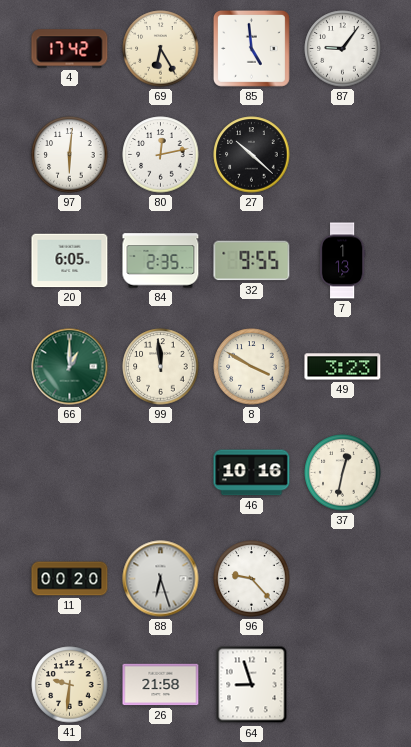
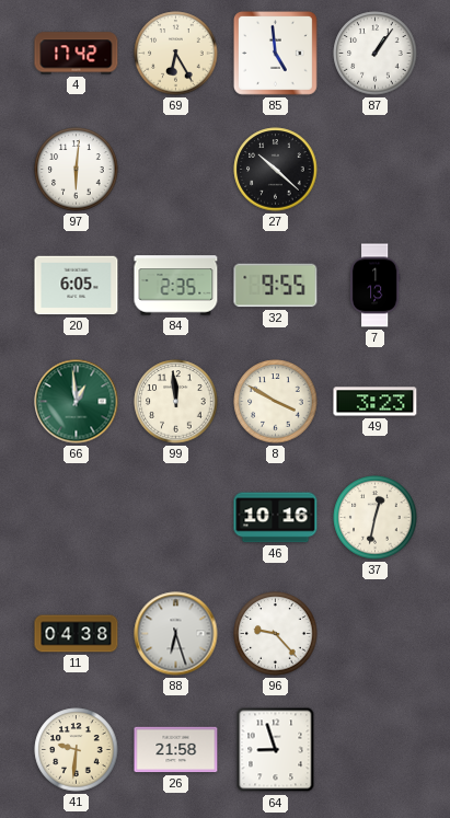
87: 9:06 -> 1:06
80: 12:13 -> none
66: 1:00 -> 12:59
11: 00:20 -> 04:38
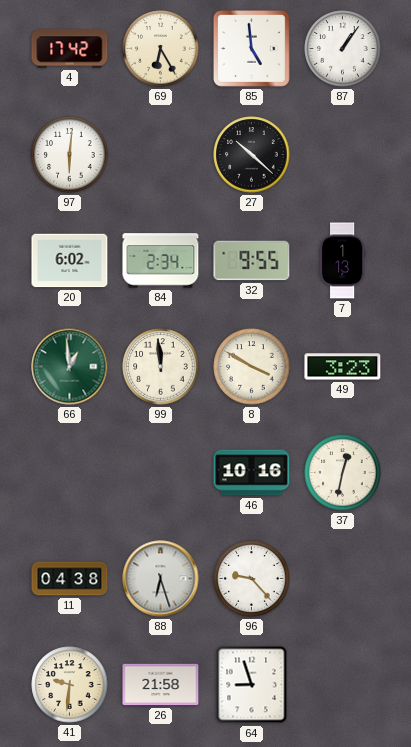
20: 6:05 -> 6:02
84: 2:35 -> 2:34
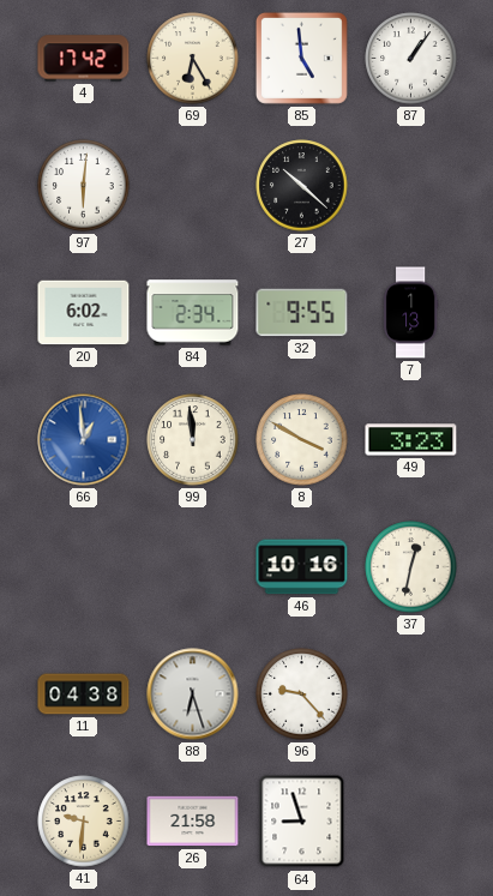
66 dial: green -> blue
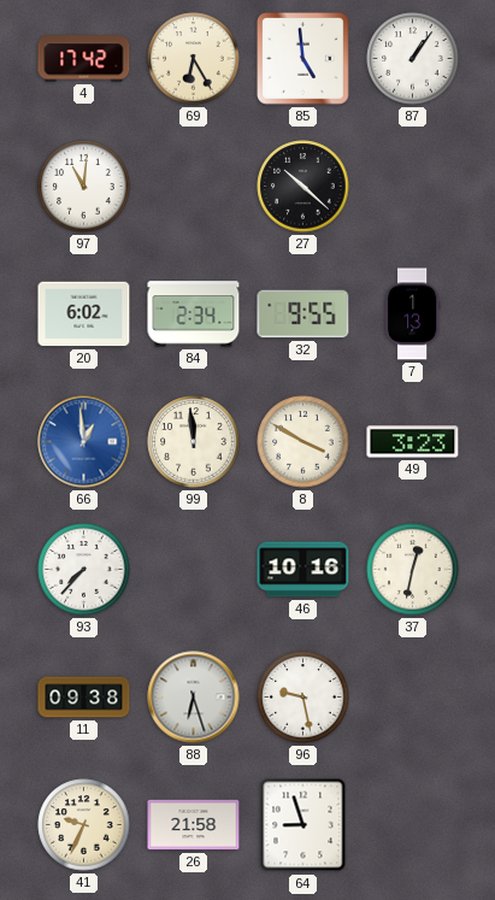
97: 6:01 -> 11:01
93: none -> 7:37
11: 04:38 -> 09:38
96: 9:23 -> 9:28
41: 9:31 -> 9:34
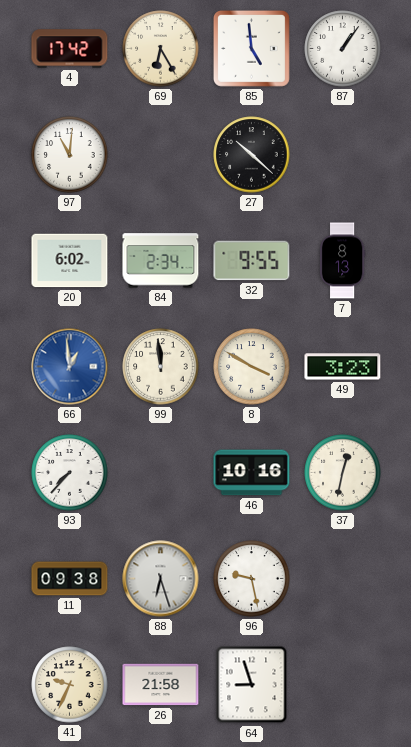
7: 1:13 -> 8:13
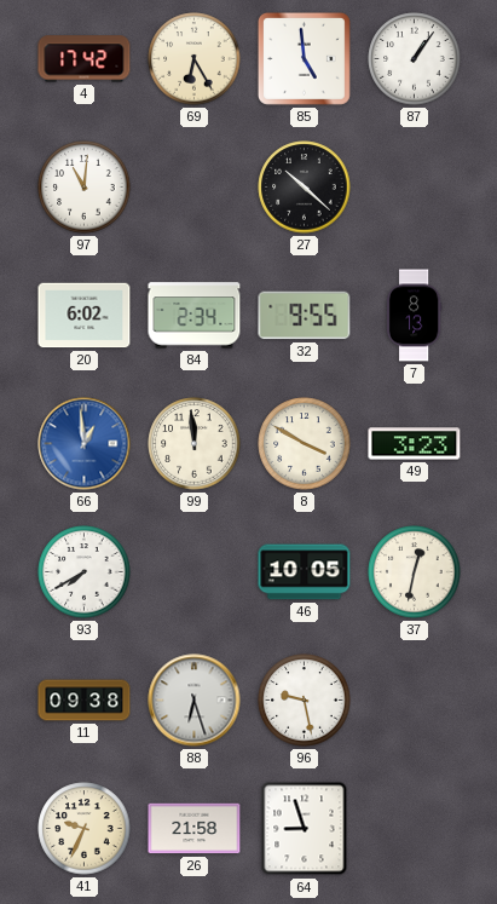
93: 7:37 -> 7:40
46: 10:16 -> 10:05
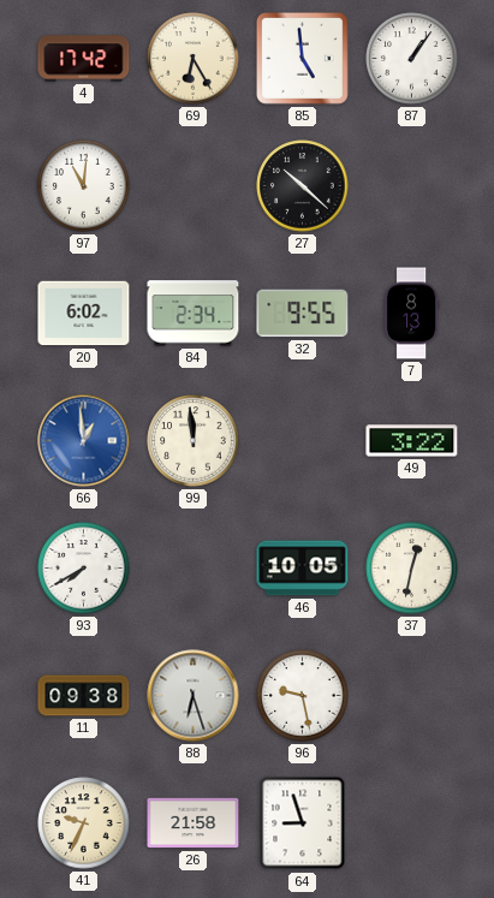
8: 3:50 -> none
49: 3:23 -> 3:22
